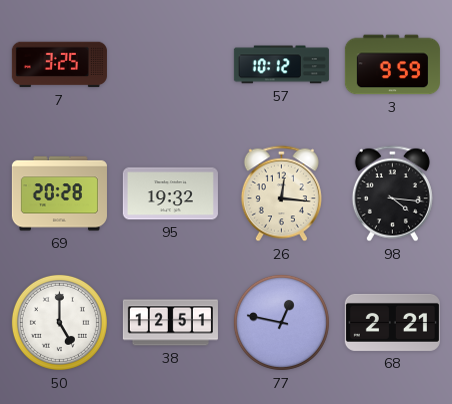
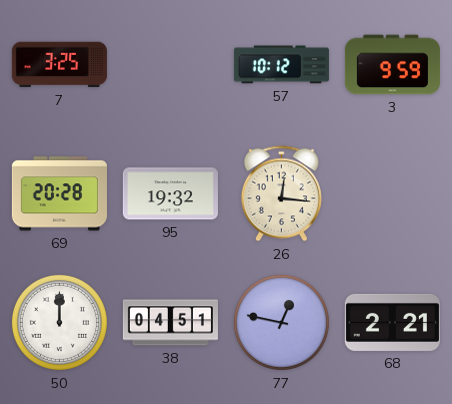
98: 4:16 -> none
50: 5:00 -> 12:00
38: 12:51 -> 04:51
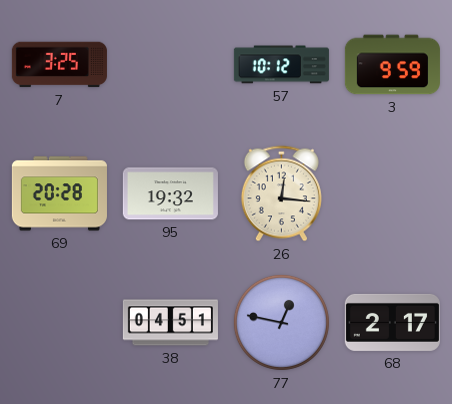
50: 12:00 -> none
68: 2:21 -> 2:17
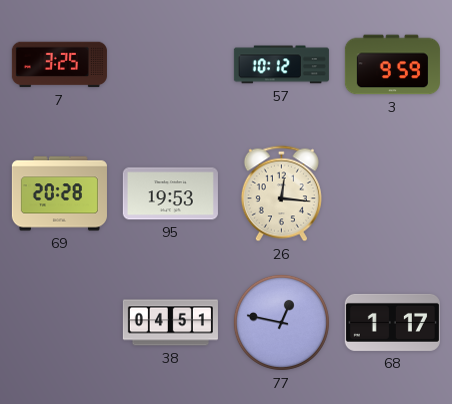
95: 19:32 -> 19:53
68: 2:17 -> 1:17
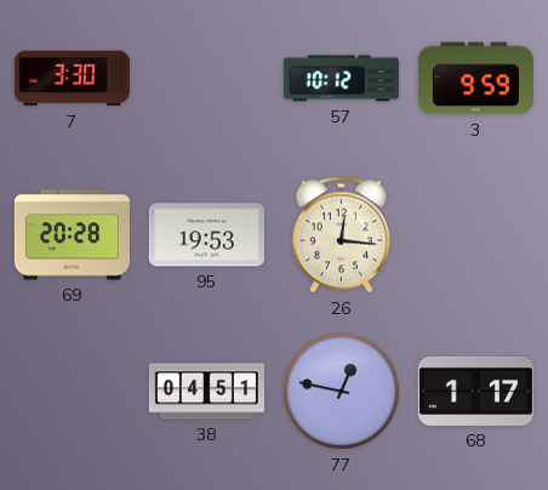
7: 3:25 -> 3:30
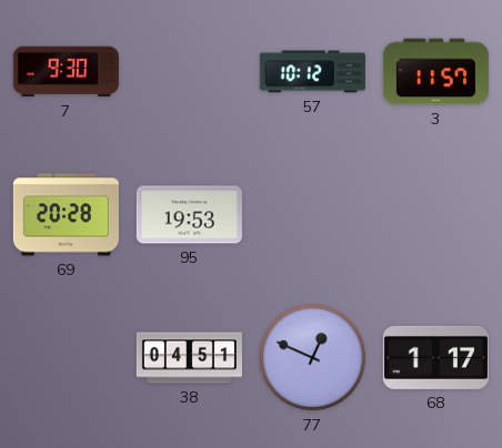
7: 3:30 -> 9:30
3: 9:59 -> 11:57
26: 12:16 -> none
77: 12:47 -> 12:49
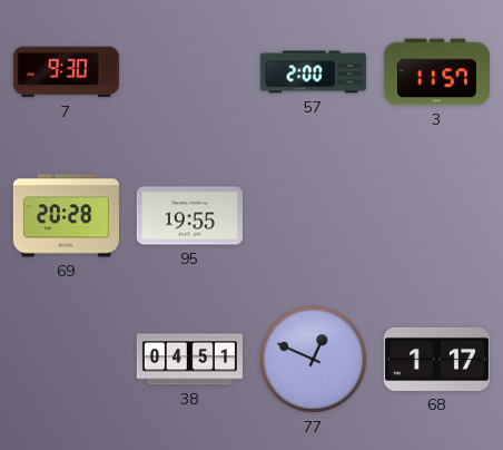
57: 10:12 -> 2:00
95: 19:53 -> 19:55
